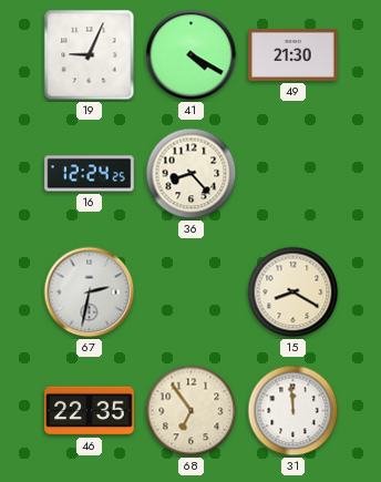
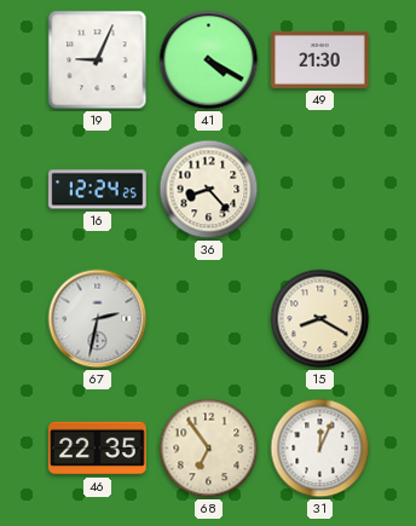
31: 11:59 -> 12:04
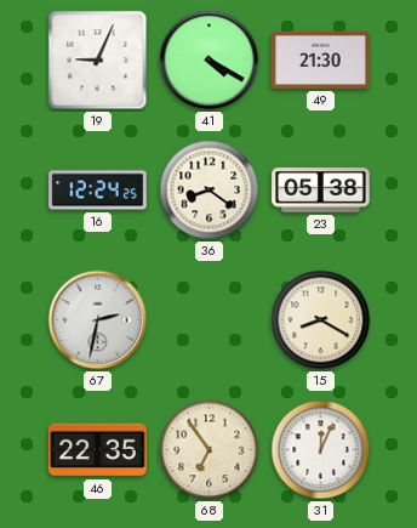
36: 8:23 -> 8:21
23: none -> 05:38
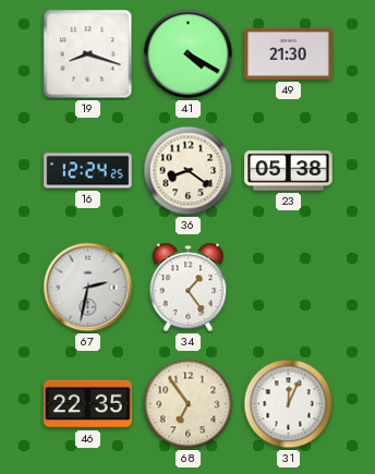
19: 9:04 -> 8:18
34: none -> 1:24
15: 8:20 -> none
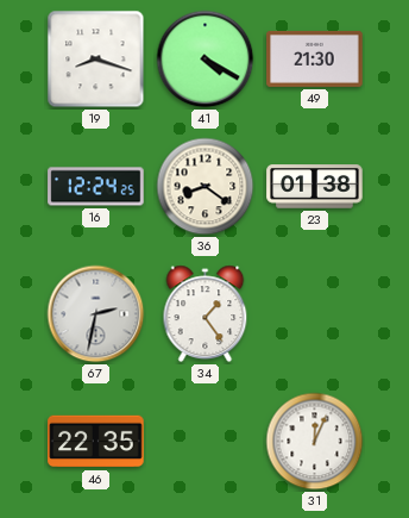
23: 05:38 -> 01:38
68: 6:54 -> none
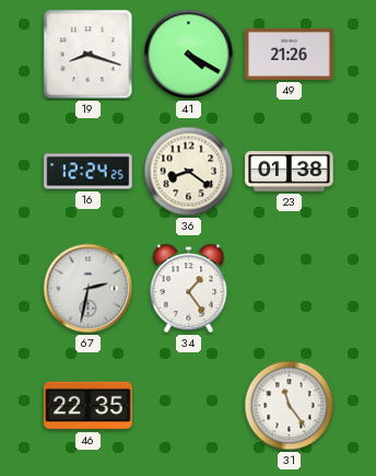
49: 21:30 -> 21:26
31: 12:04 -> 11:24
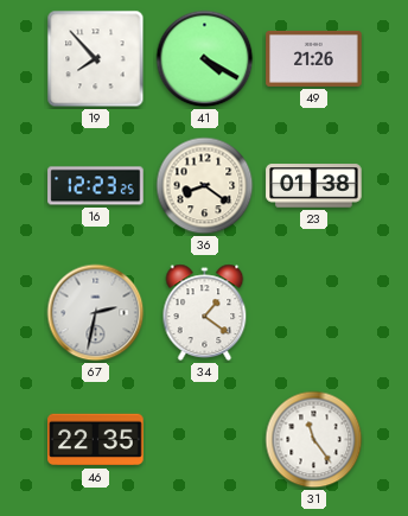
19: 8:18 -> 7:53
16: 12:24 -> 12:23
34: 1:24 -> 1:21
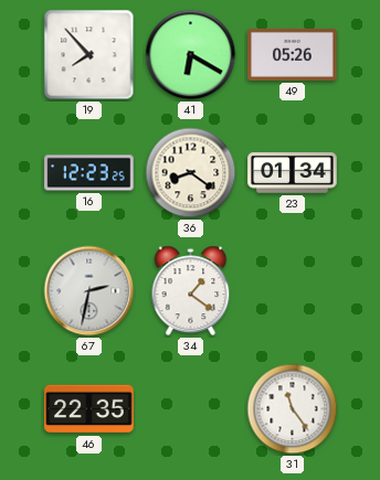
41: 4:20 -> 6:20
49: 21:26 -> 05:26
23: 01:38 -> 01:34
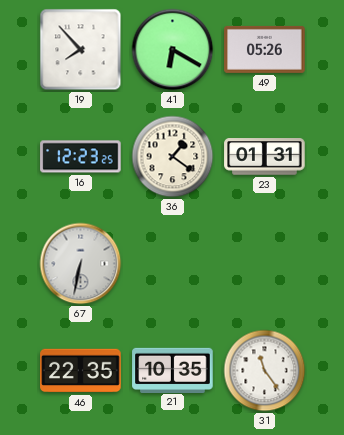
36: 8:21 -> 1:21
23: 01:34 -> 01:31
67: 2:32 -> 6:32
34: 1:21 -> none
21: none -> 10:35
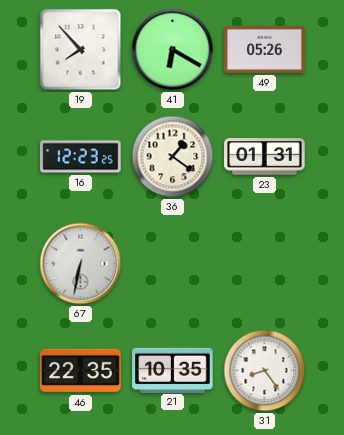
31: 11:24 -> 8:24
